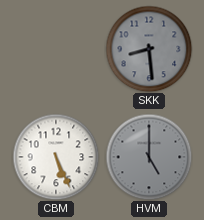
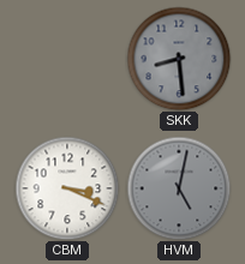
CBM: 5:26 -> 3:19
HVM: 5:00 -> 5:02
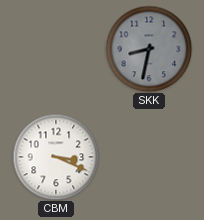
SKK: 8:29 -> 8:32
HVM: 5:02 -> none
